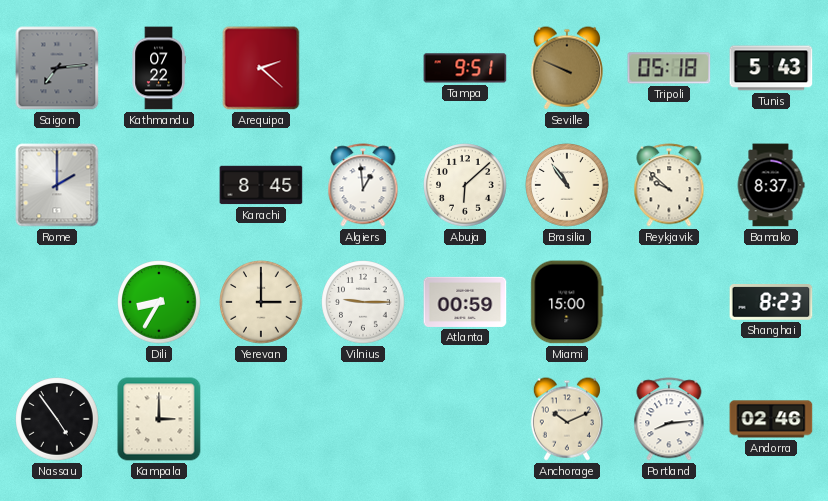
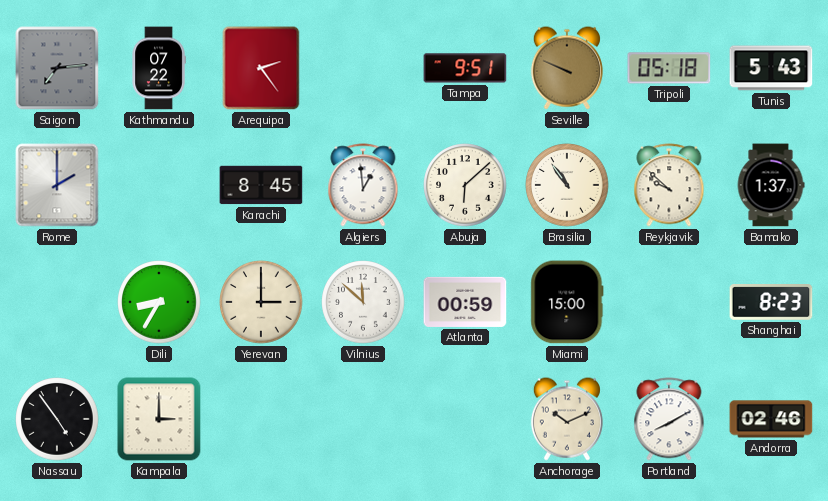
Arequipa: 2:22 -> 2:24
Bamako: 8:37 -> 1:37
Vilnius: 9:15 -> 11:52
Portland: 8:14 -> 8:10
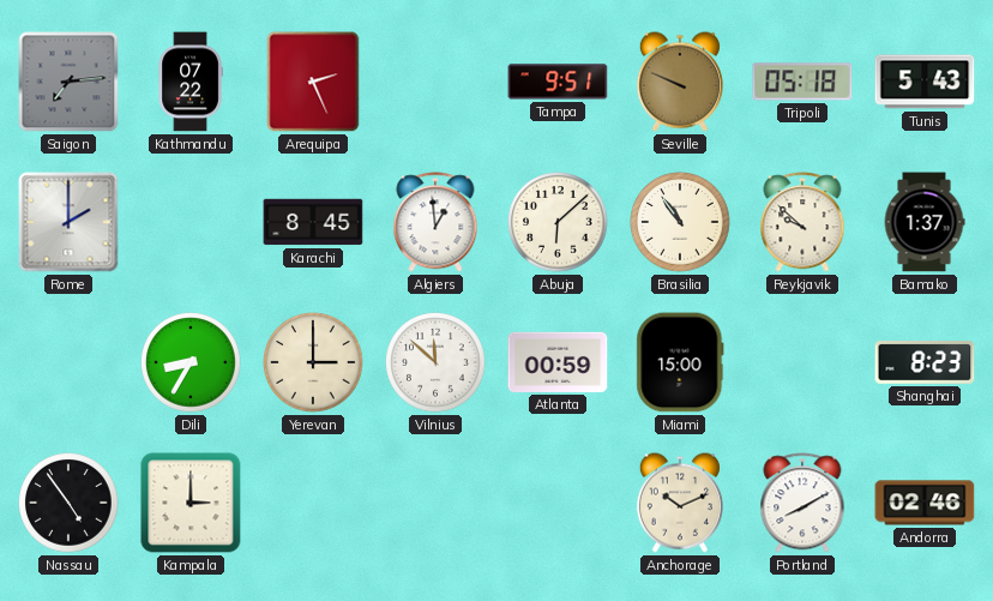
Arequipa: 2:24 -> 2:26
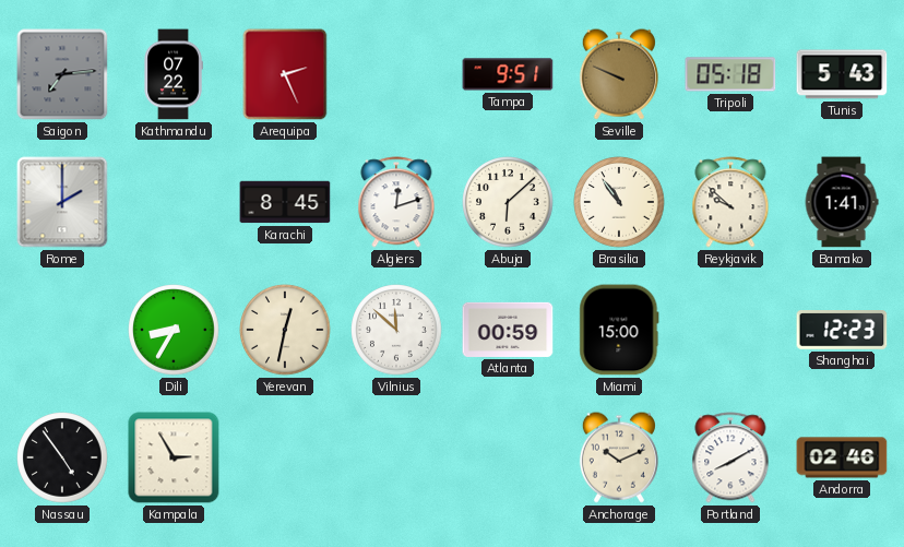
Algiers: 12:59 -> 12:12
Bamako: 1:37 -> 1:41
Yerevan: 3:00 -> 12:32
Shanghai: 8:23 -> 12:23
Kampala: 3:00 -> 2:55
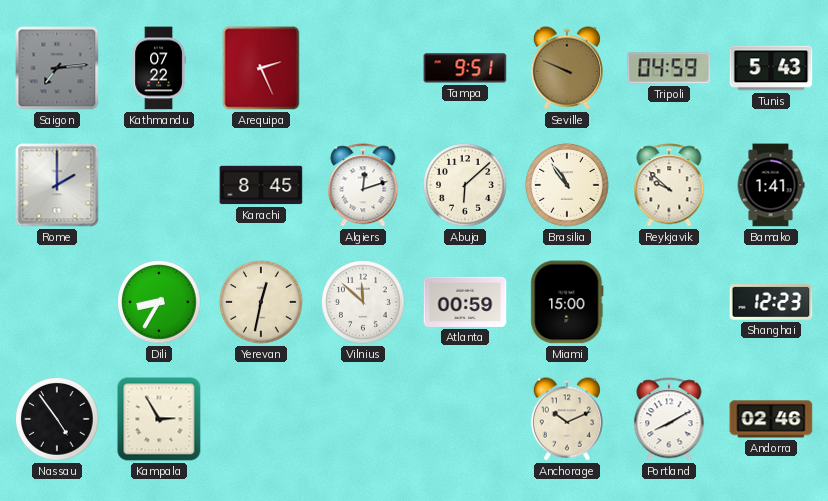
Tripoli: 05:18 -> 04:59
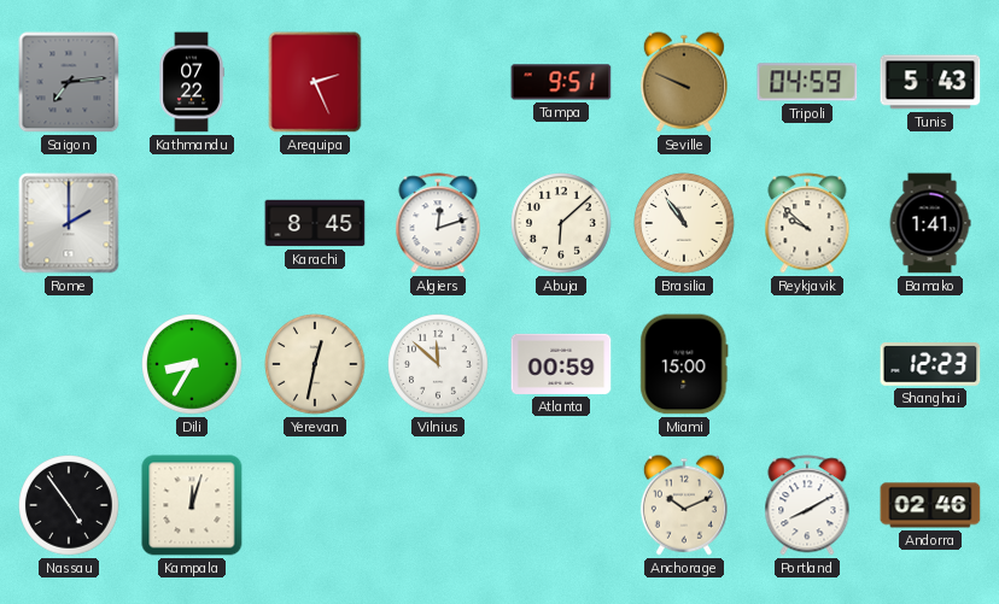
Kampala: 2:55 -> 12:03
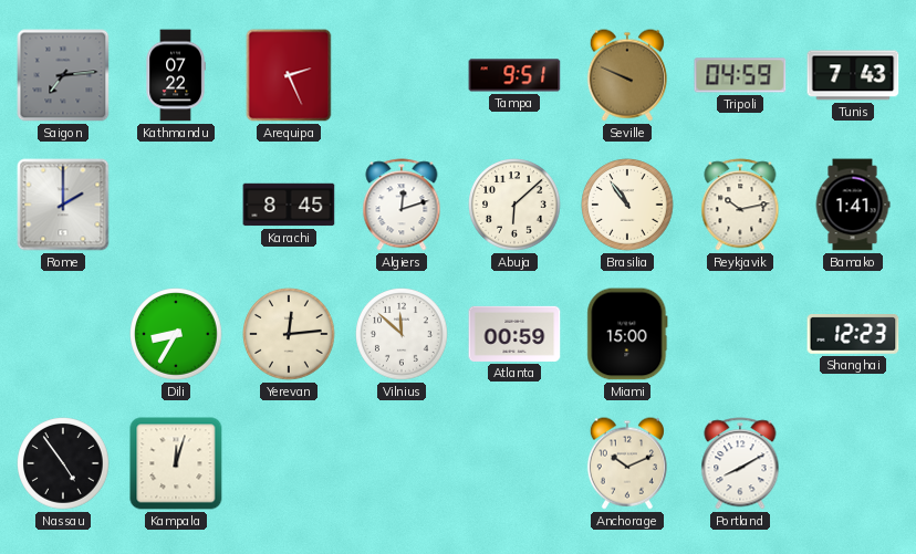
Tunis: 5:43 -> 7:43
Reykjavik: 9:52 -> 10:13
Yerevan: 12:32 -> 12:14
Andorra: 02:46 -> none
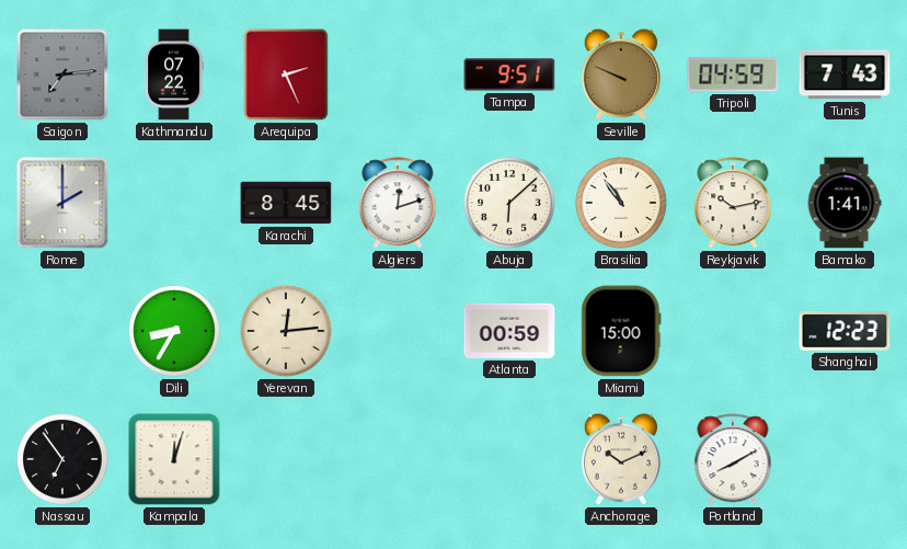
Vilnius: 11:52 -> none
Nassau: 4:54 -> 6:54
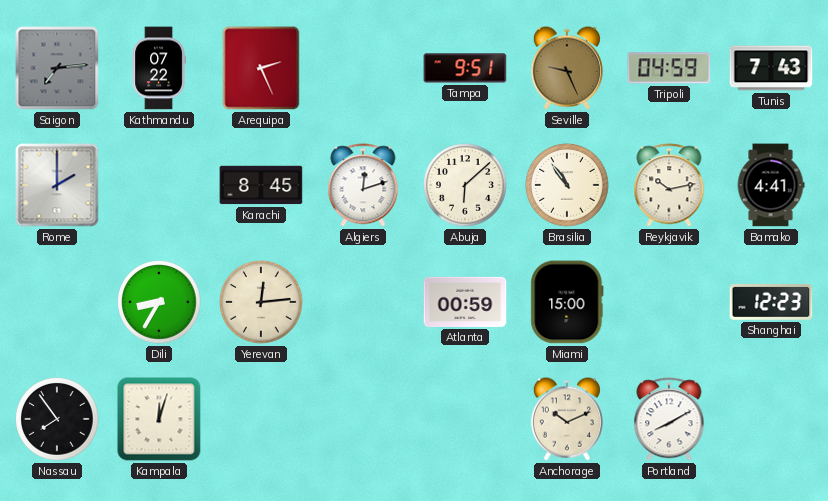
Seville: 9:49 -> 9:26
Bamako: 1:41 -> 4:41
Nassau: 6:54 -> 7:54
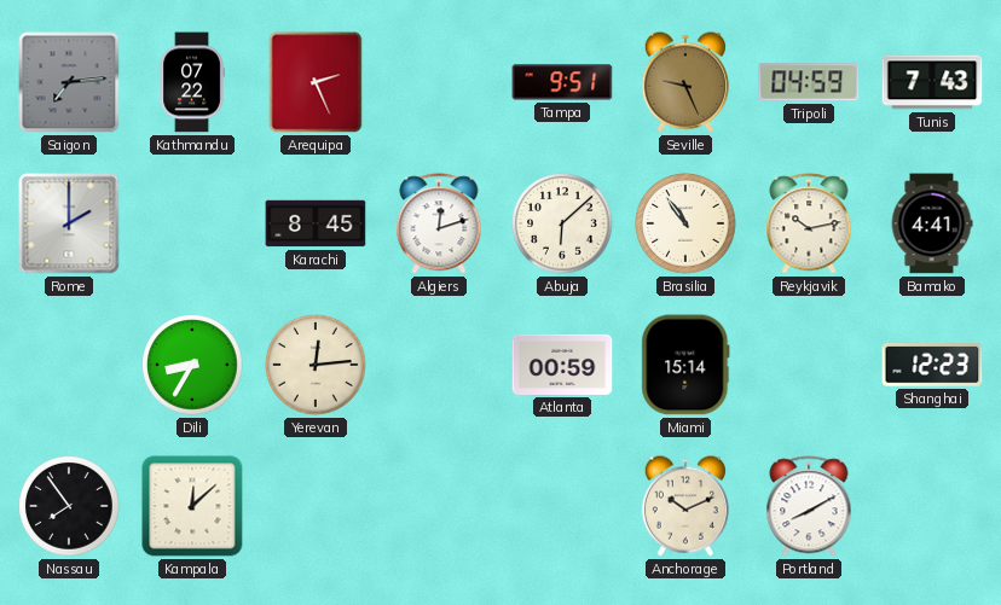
Miami: 15:00 -> 15:14
Kampala: 12:03 -> 12:08
